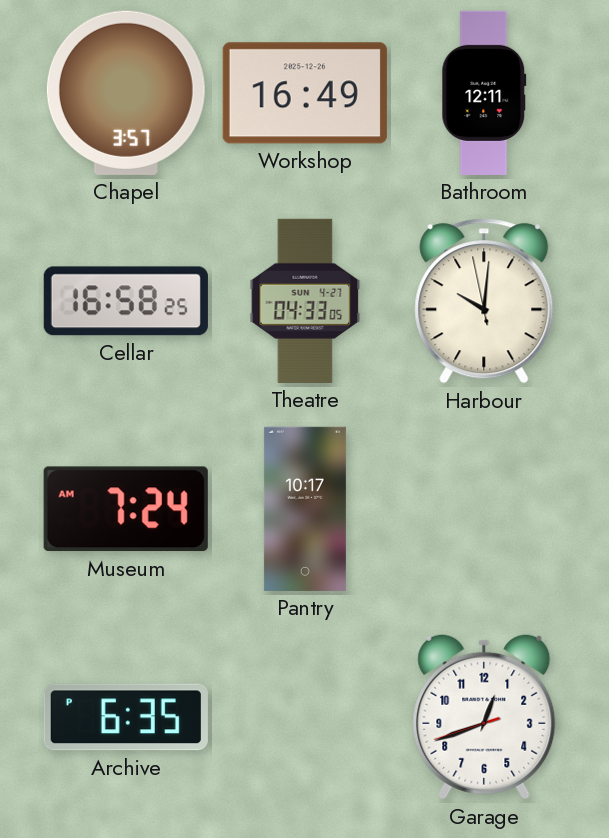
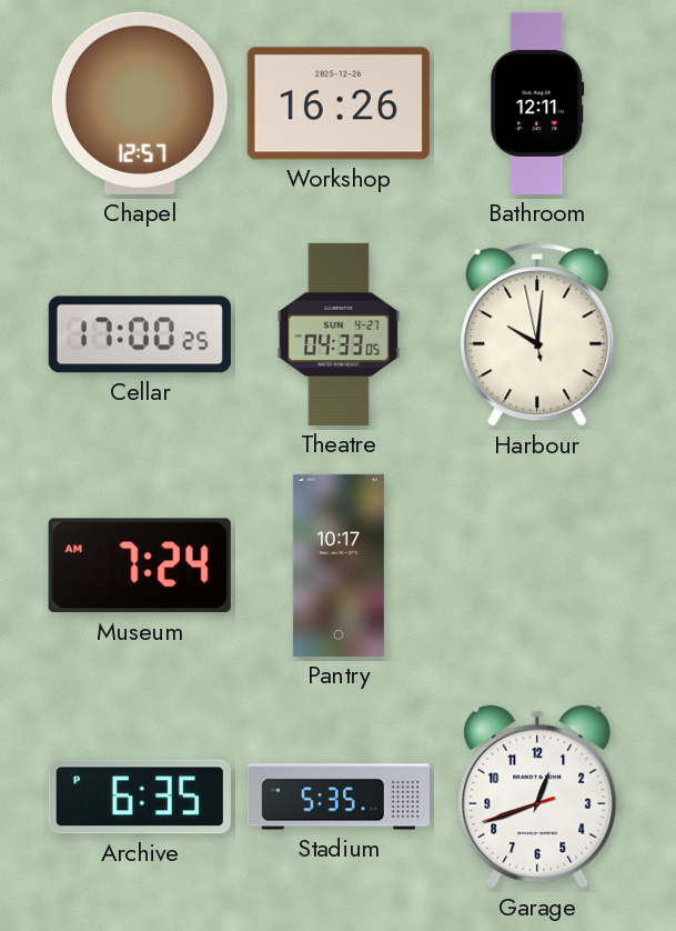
Chapel: 3:57 -> 12:57
Workshop: 16:49 -> 16:26
Cellar: 16:58 -> 17:00
Stadium: none -> 5:35
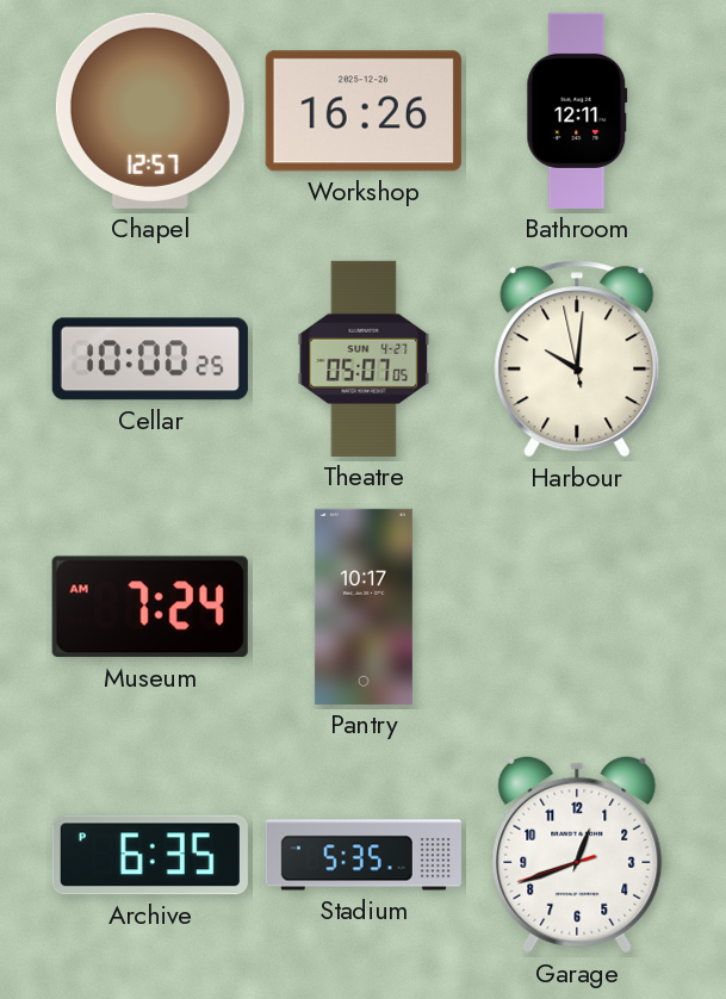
Cellar: 17:00 -> 10:00
Theatre: 04:33 -> 05:07
